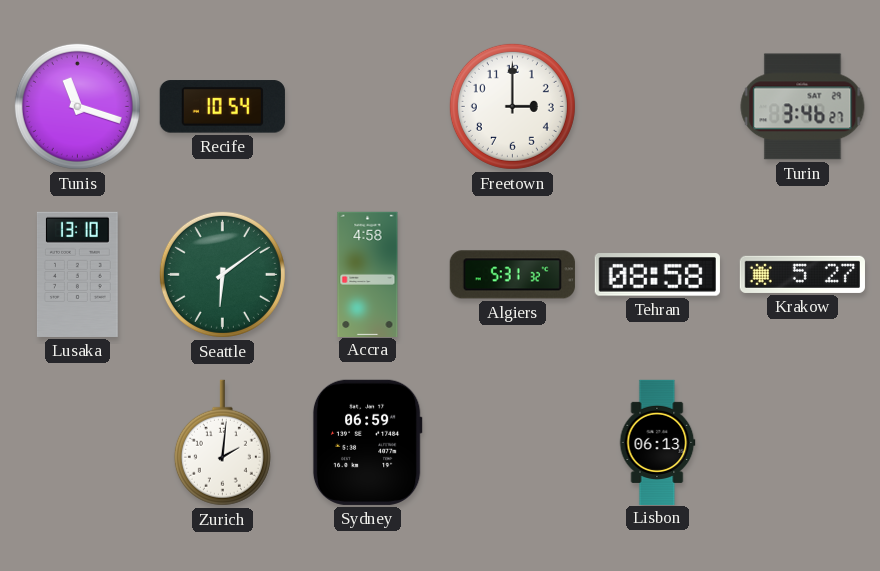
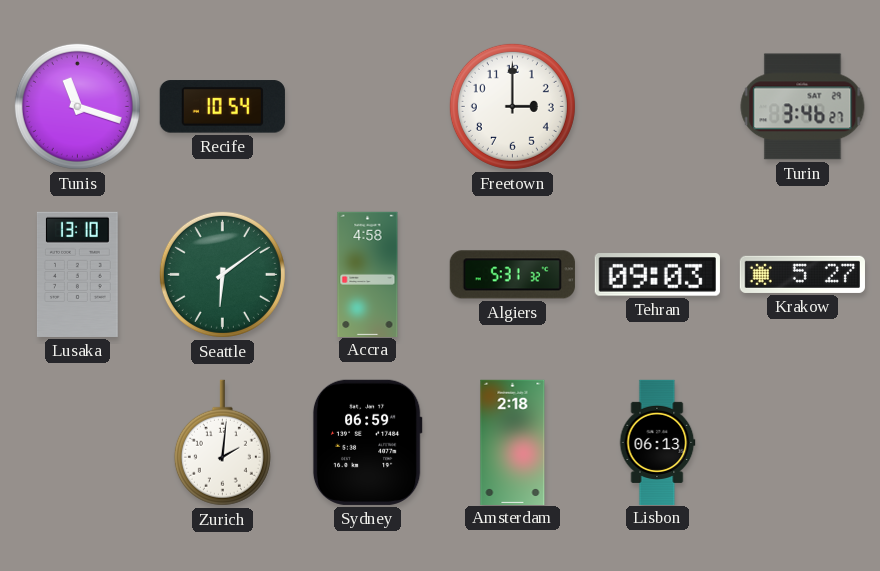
Tehran: 08:58 -> 09:03
Amsterdam: none -> 2:18
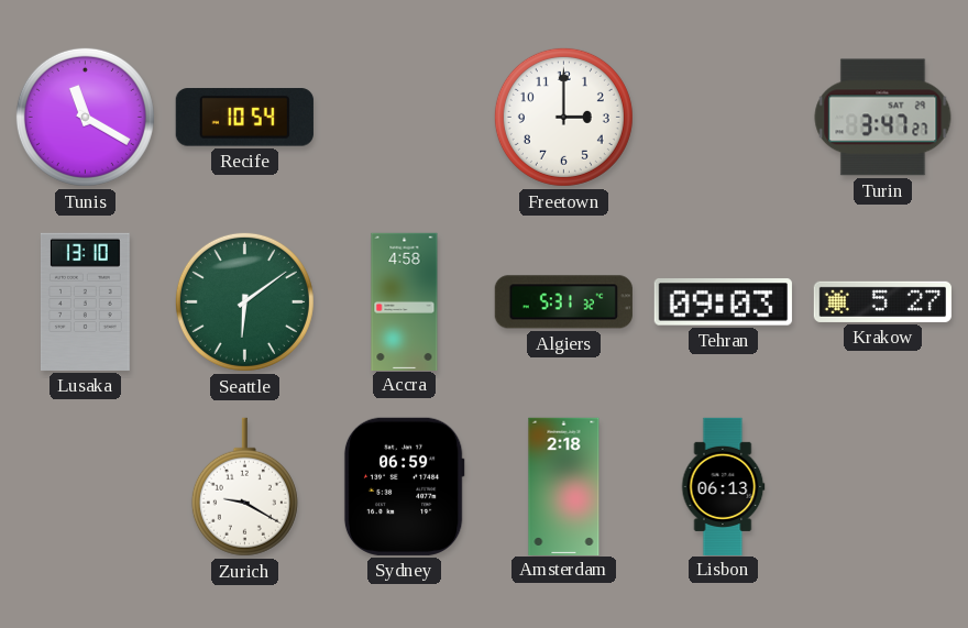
Tunis: 11:18 -> 11:20
Turin: 3:46 -> 3:47
Zurich: 2:01 -> 9:20
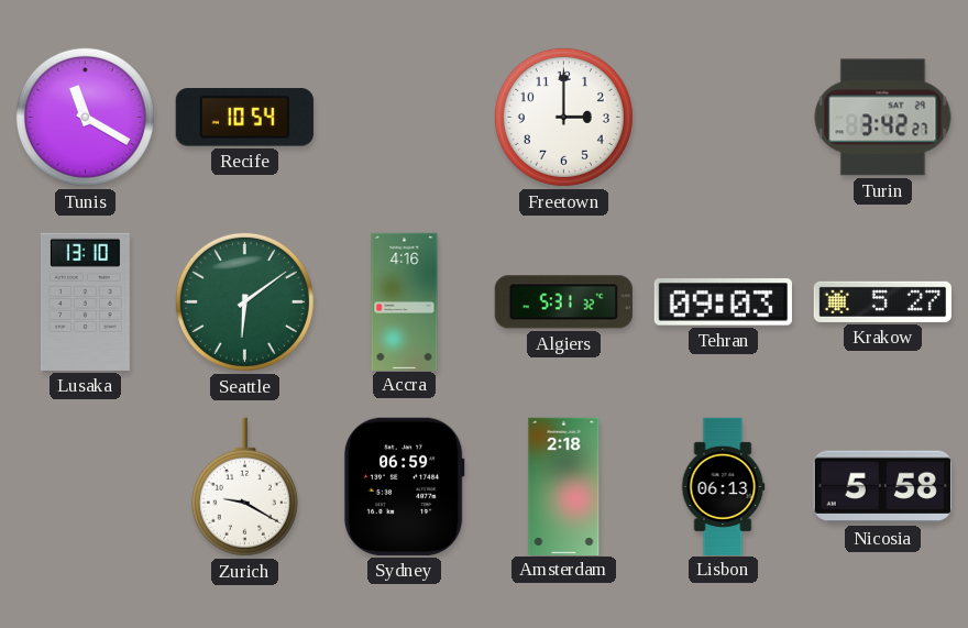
Turin: 3:47 -> 3:42
Accra: 4:58 -> 4:16
Nicosia: none -> 5:58
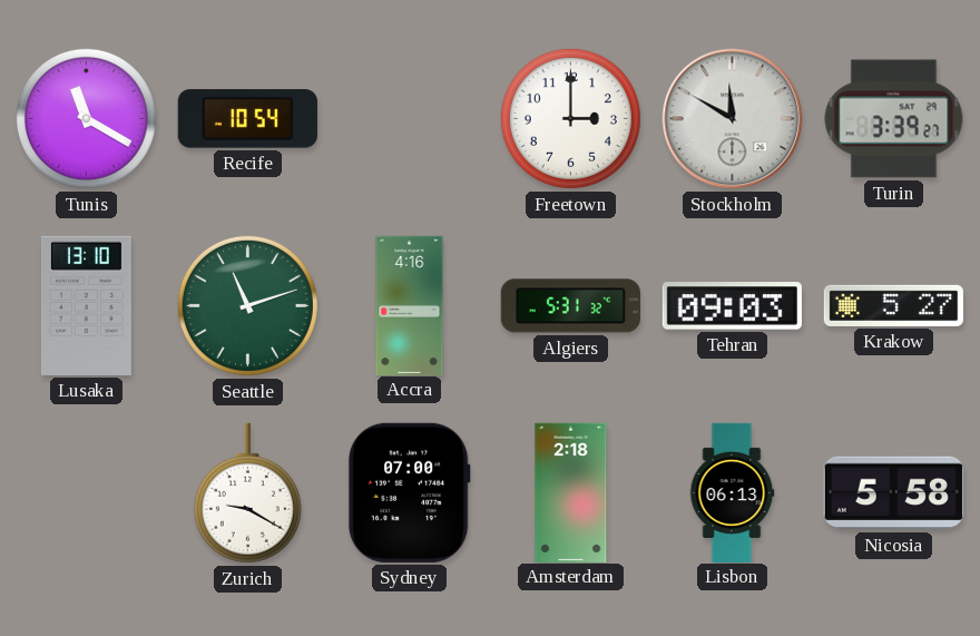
Stockholm: none -> 11:50
Turin: 3:42 -> 3:39
Seattle: 6:09 -> 11:12
Sydney: 06:59 -> 07:00
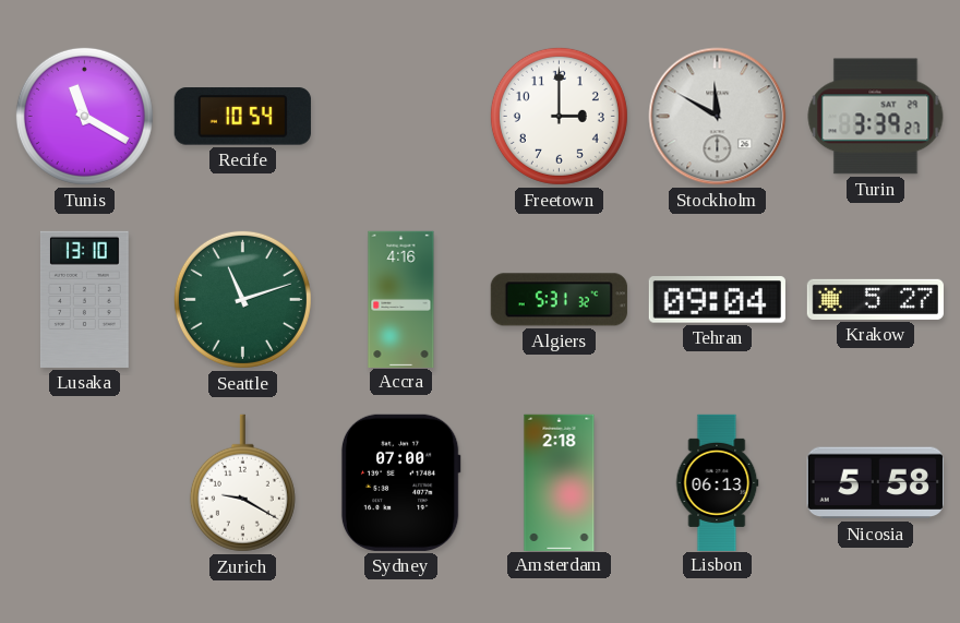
Tehran: 09:03 -> 09:04
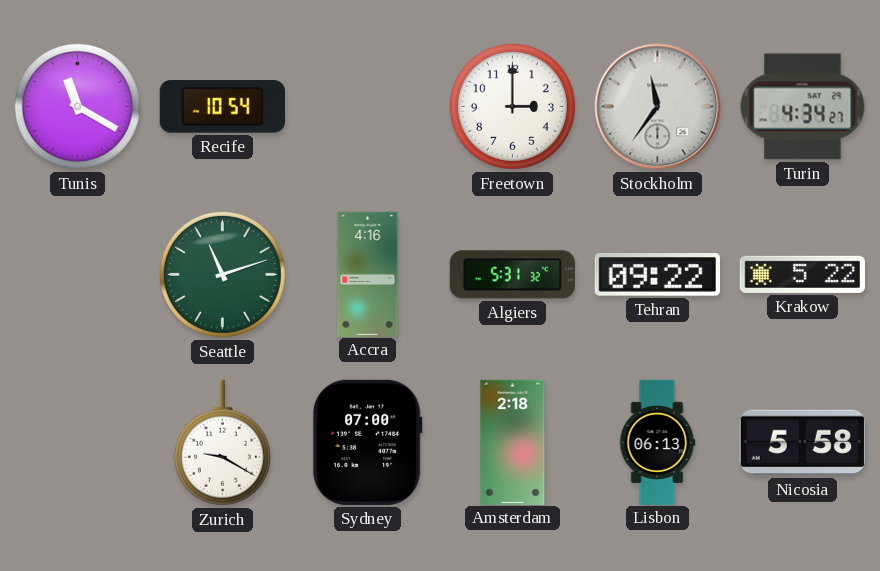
Stockholm: 11:50 -> 11:36
Turin: 3:39 -> 4:34
Lusaka: 13:10 -> none
Tehran: 09:04 -> 09:22
Krakow: 5:27 -> 5:22
